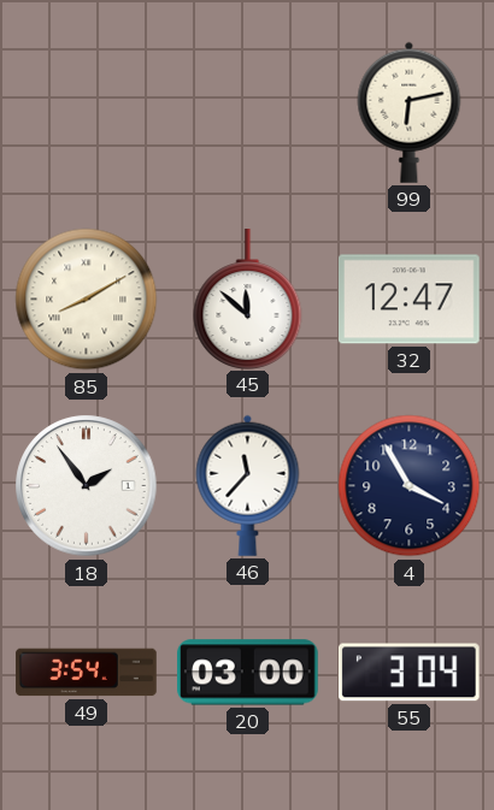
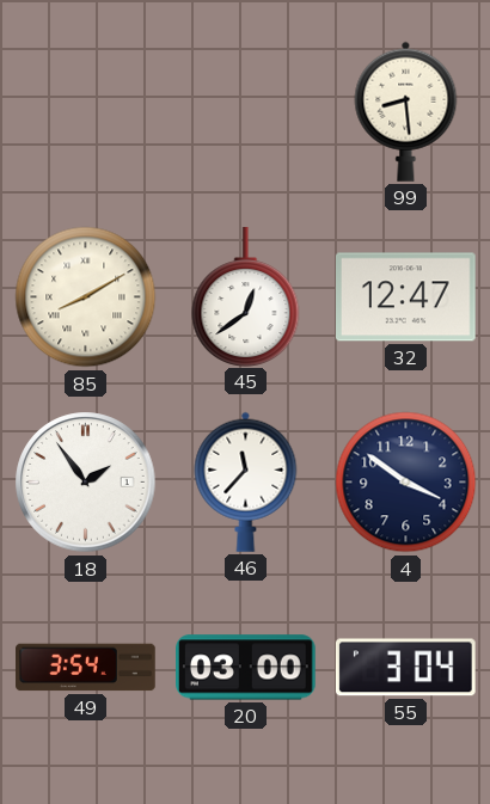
99: 6:13 -> 8:29
45: 11:52 -> 12:39
4: 3:55 -> 3:51
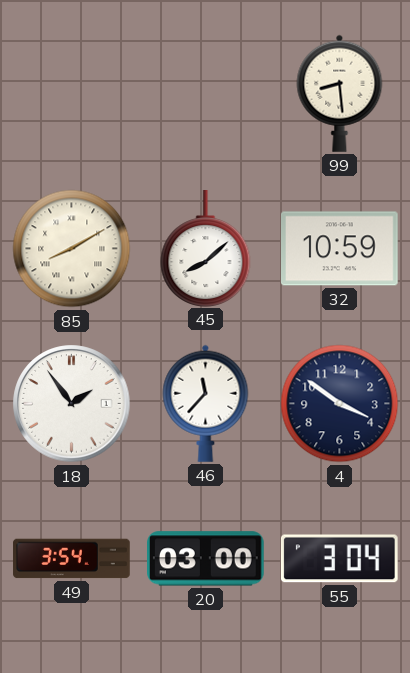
45: 12:39 -> 8:08
32: 12:47 -> 10:59
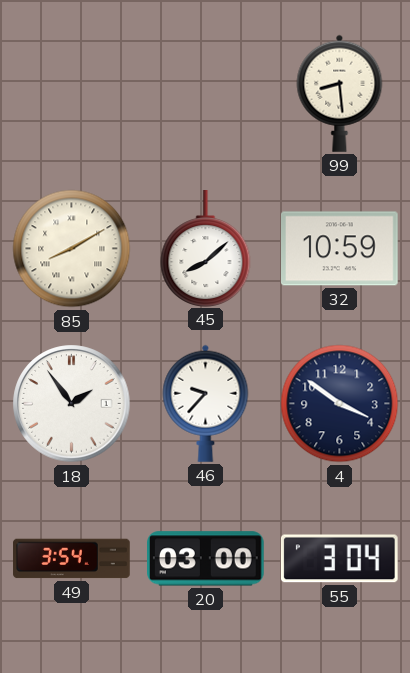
46: 11:37 -> 9:37
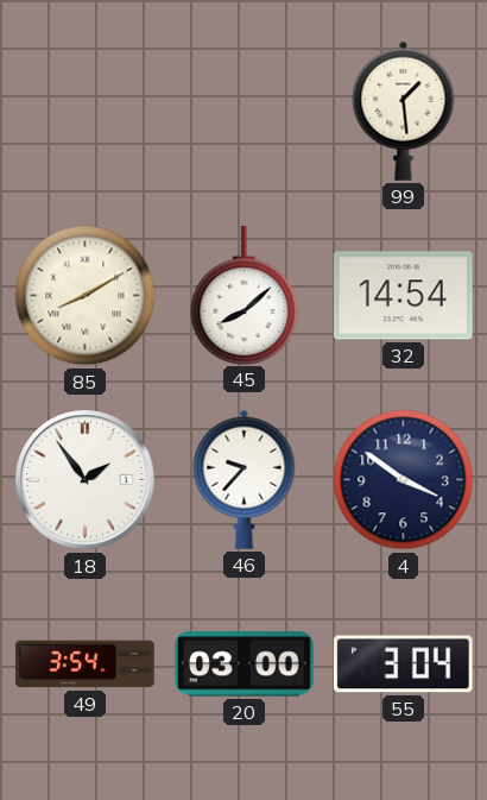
99: 8:29 -> 1:29
32: 10:59 -> 14:54
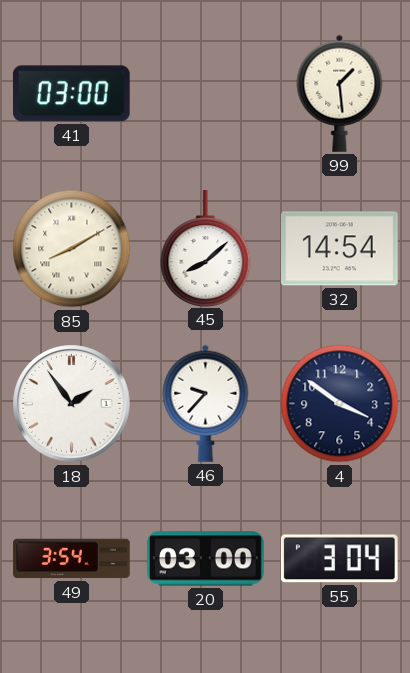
41: none -> 03:00
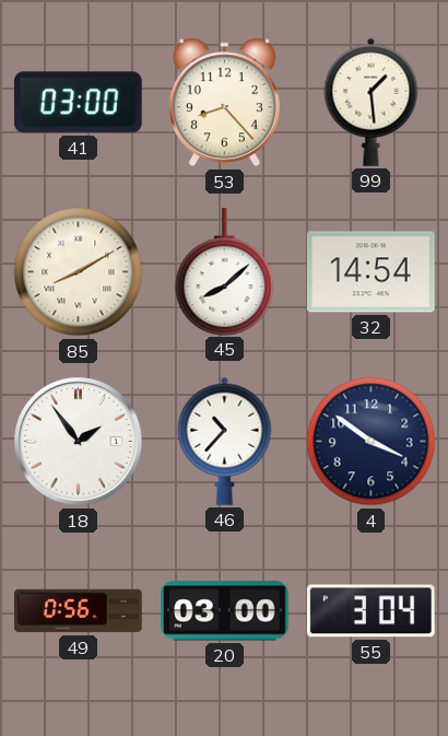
53: none -> 8:23
46: 9:37 -> 10:37
49: 3:54 -> 0:56
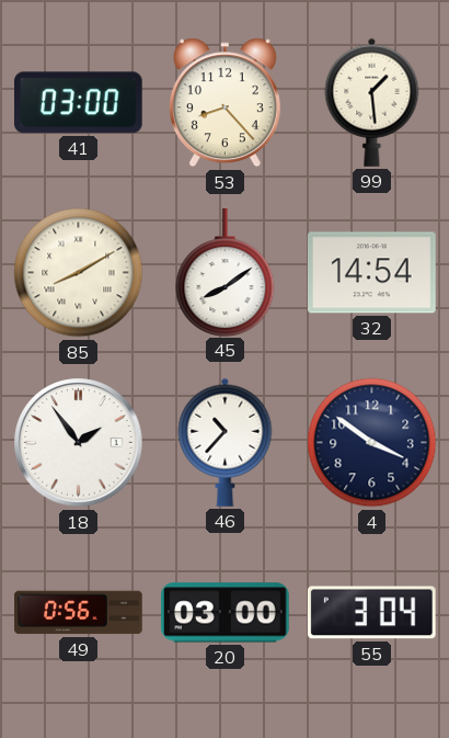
45: 8:08 -> 8:09
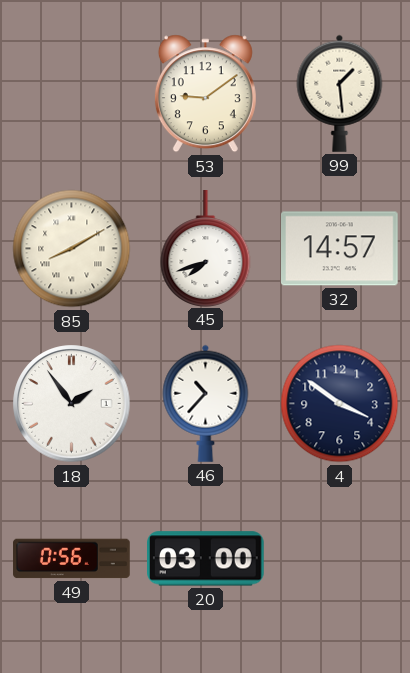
41: 03:00 -> none
53: 8:23 -> 9:09
45: 8:09 -> 7:42
32: 14:54 -> 14:57
55: 3:04 -> none
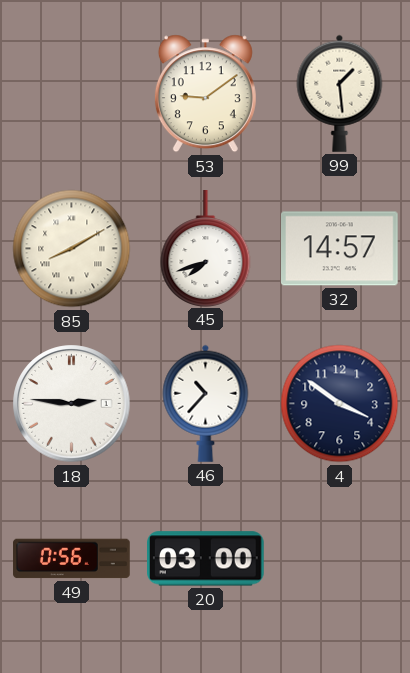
18: 1:54 -> 2:46
